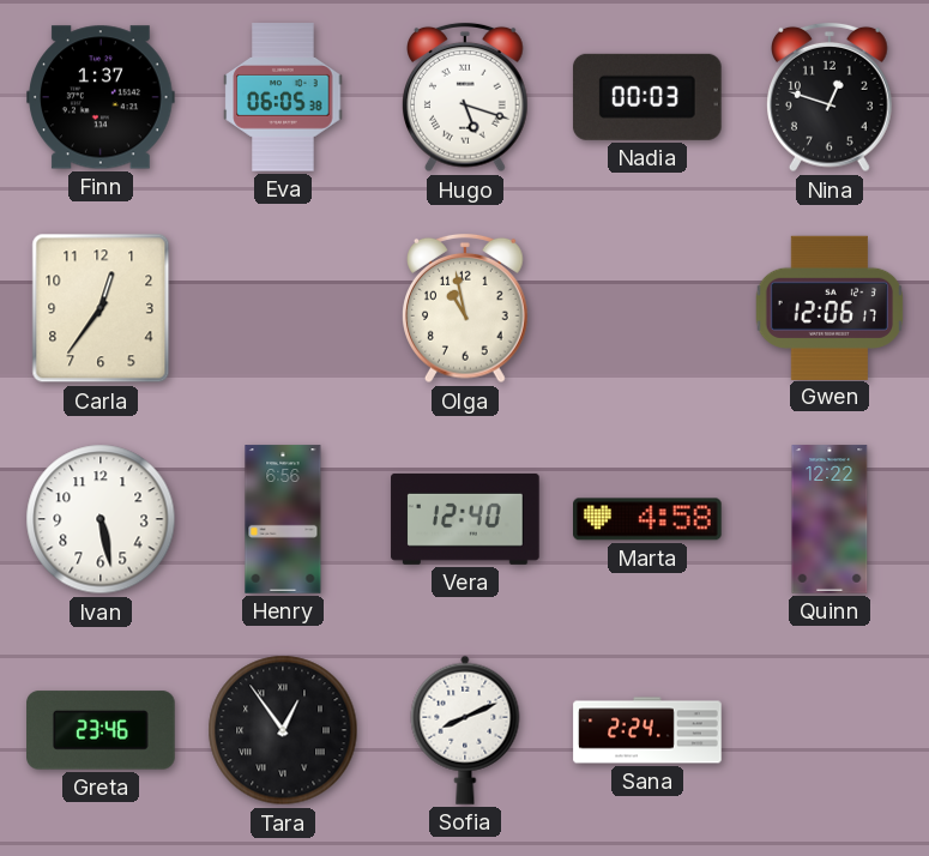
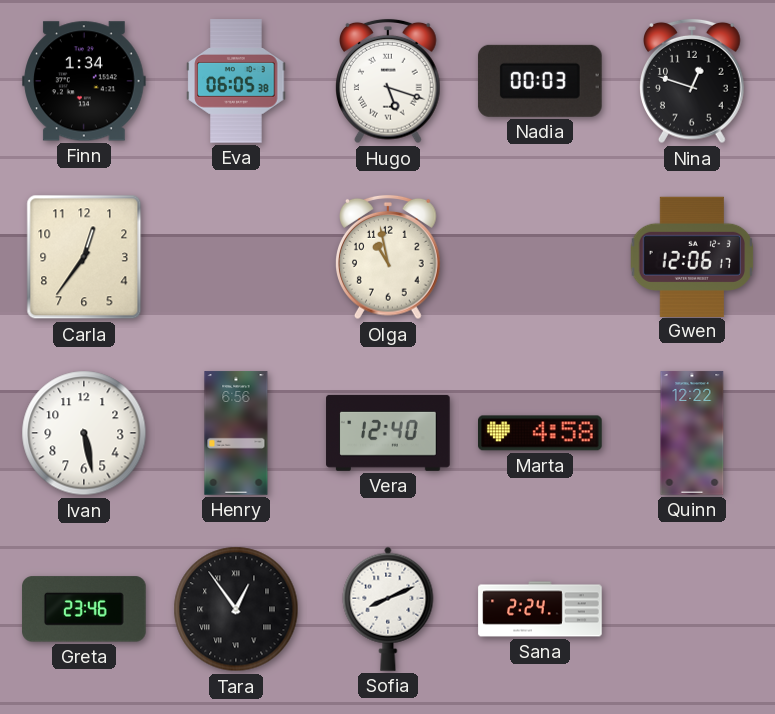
Finn: 1:37 -> 1:34
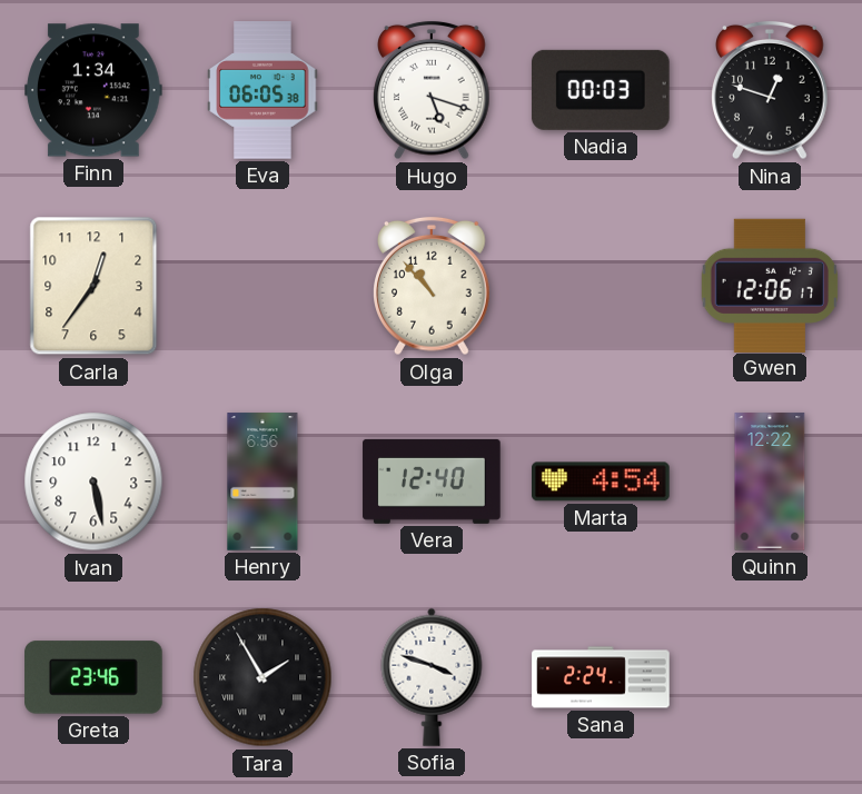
Olga: 10:58 -> 10:53
Marta: 4:58 -> 4:54
Tara: 12:54 -> 1:55
Sofia: 8:11 -> 3:48
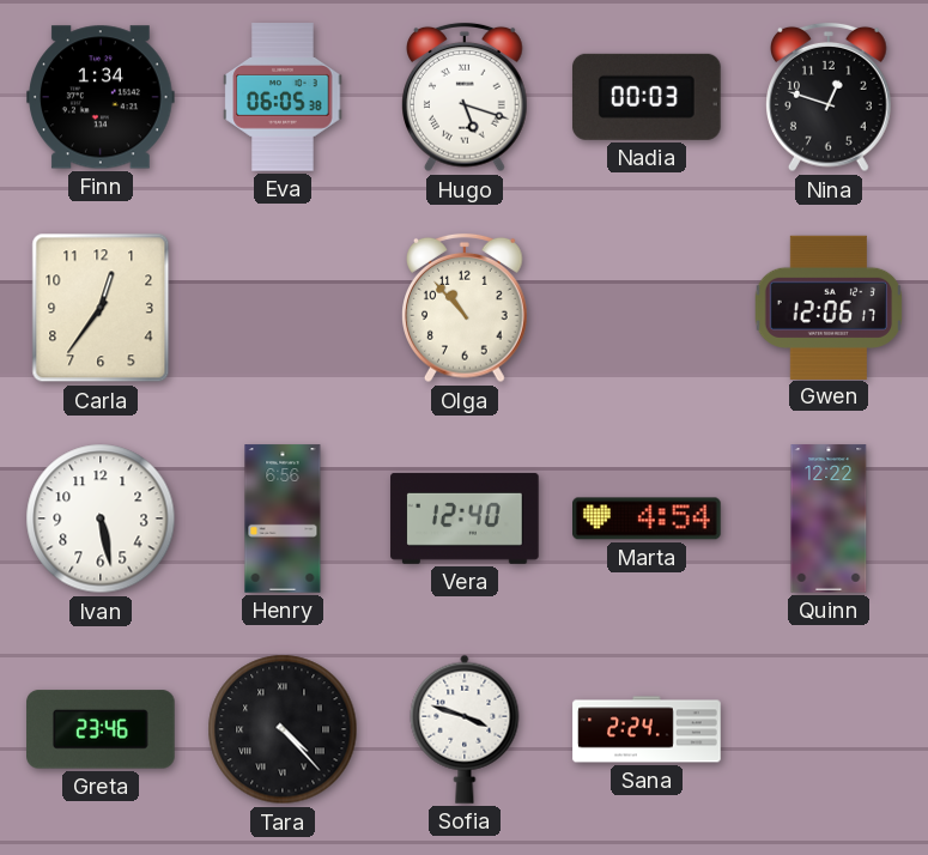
Tara: 1:55 -> 4:23
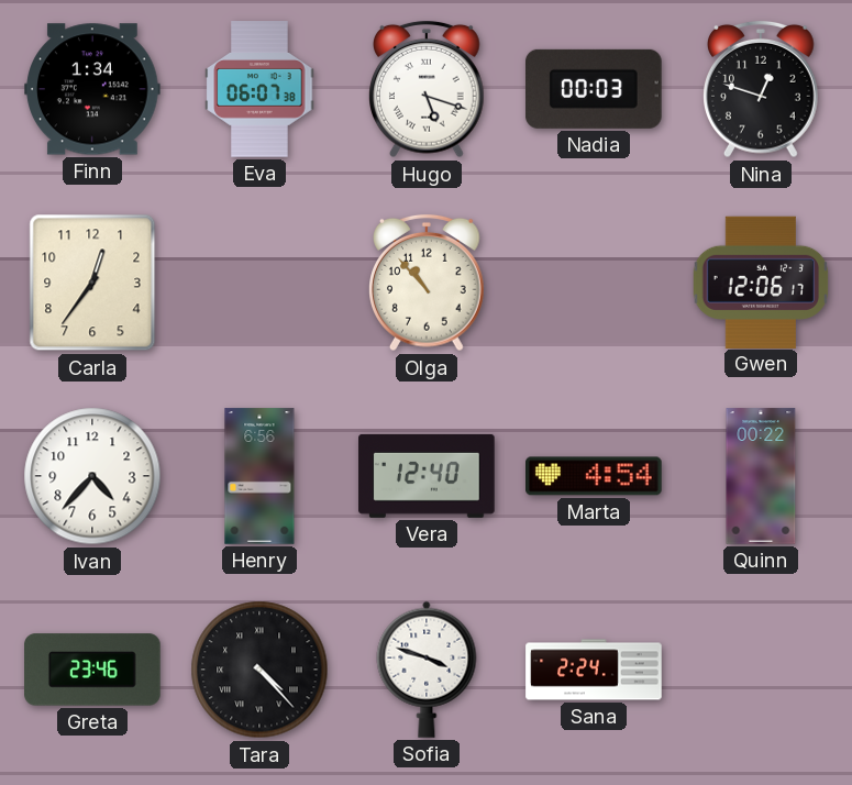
Eva: 06:05 -> 06:07
Ivan: 5:28 -> 4:37
Quinn: 12:22 -> 00:22
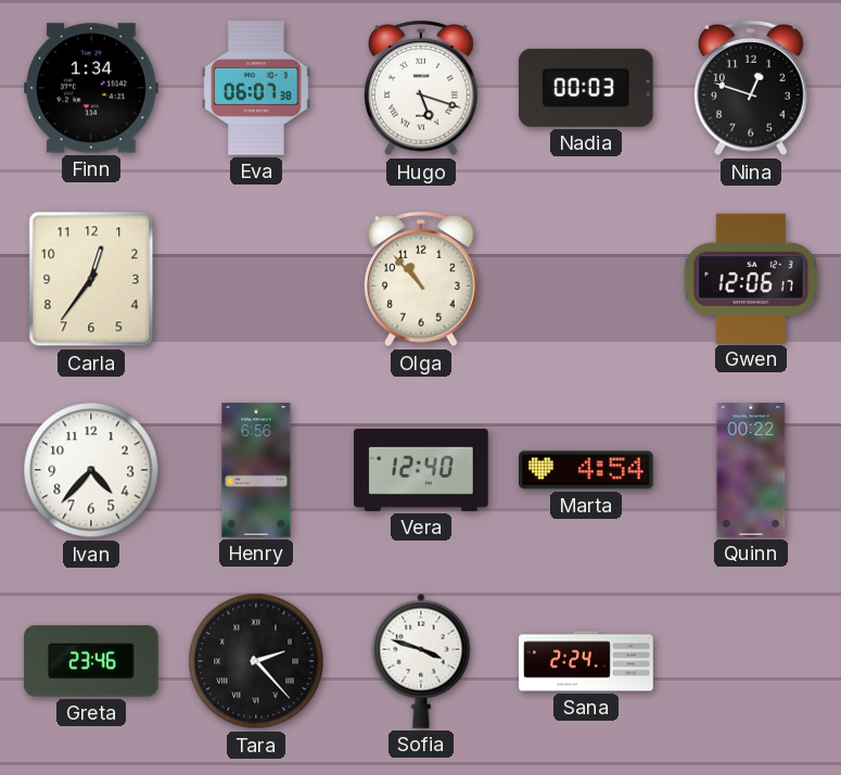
Tara: 4:23 -> 2:23
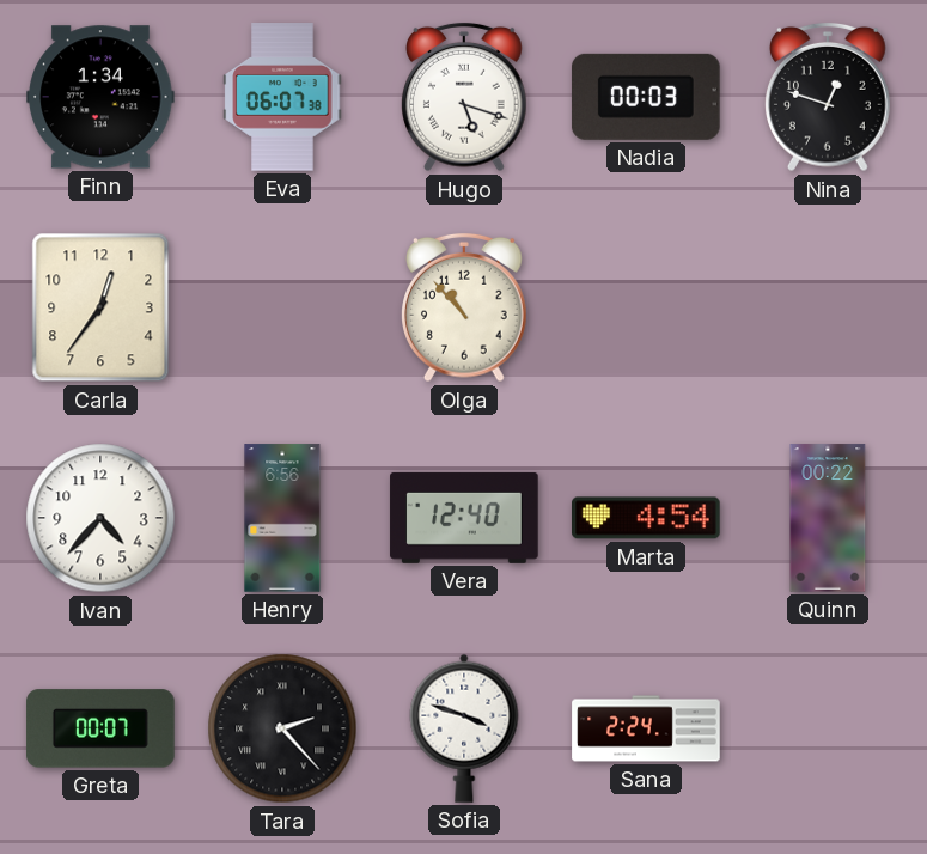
Gwen: 12:06 -> none
Greta: 23:46 -> 00:07
